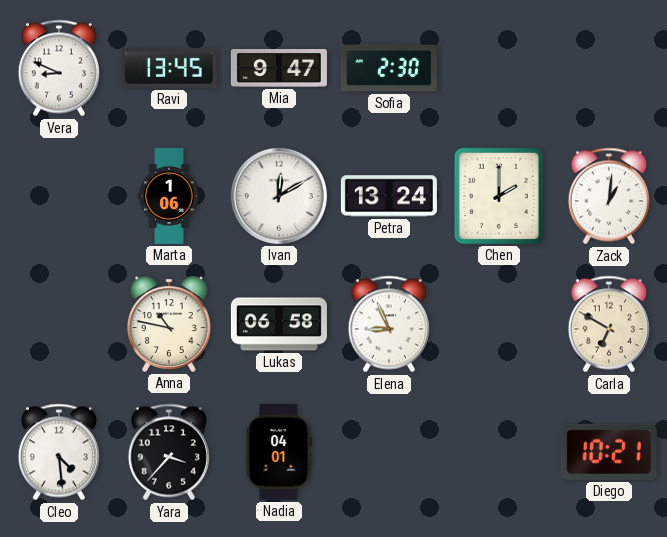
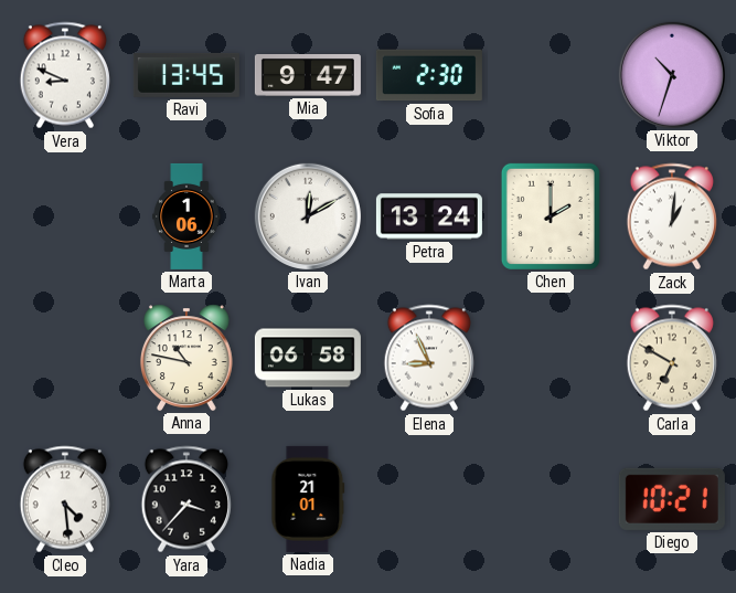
Viktor: none -> 10:33
Nadia: 04:01 -> 21:01
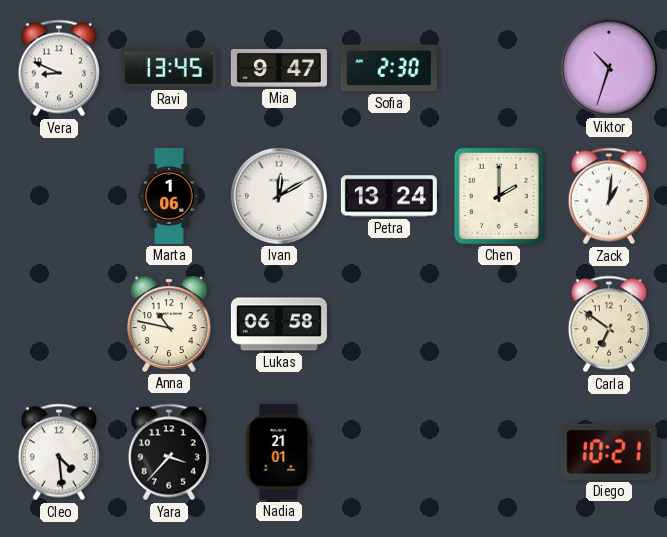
Elena: 8:56 -> none
Carla: 6:50 -> 6:51
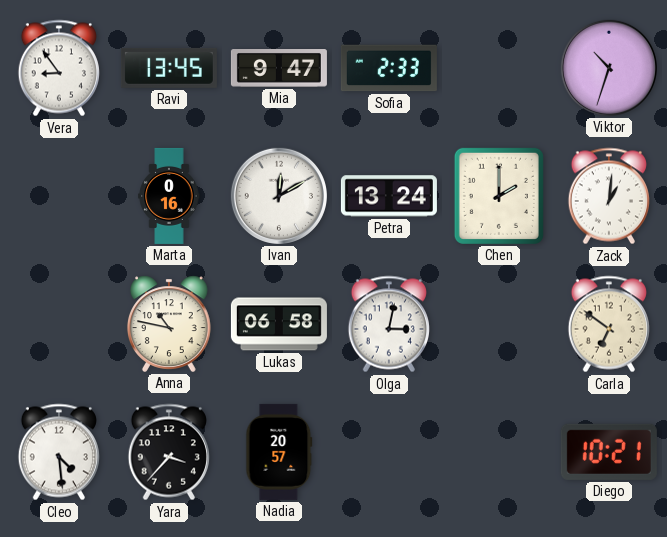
Vera: 8:49 -> 8:54
Sofia: 2:30 -> 2:33
Marta: 1:06 -> 0:16
Olga: none -> 3:02
Nadia: 21:01 -> 20:57
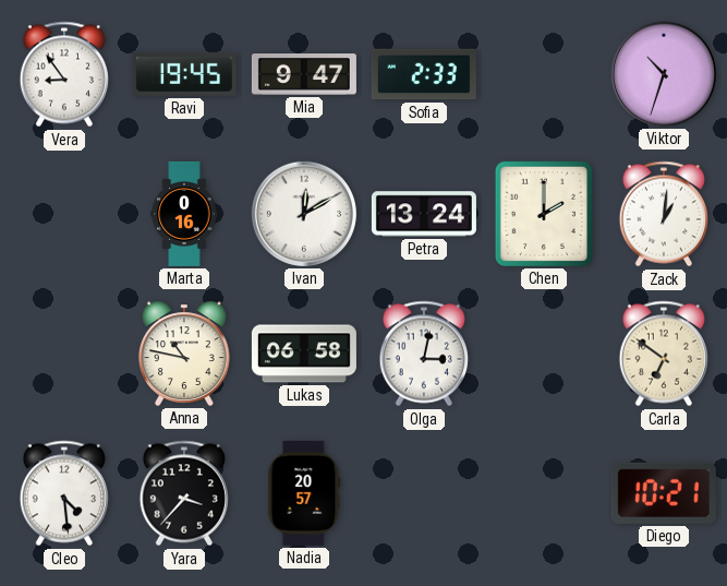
Ravi: 13:45 -> 19:45
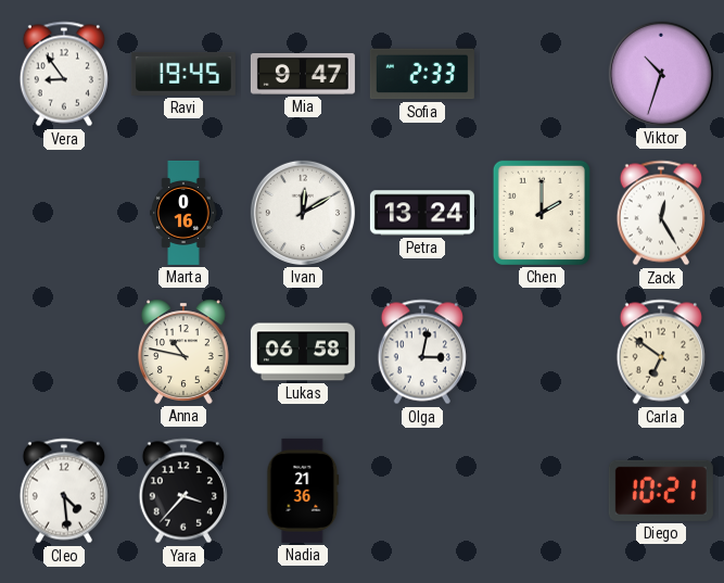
Zack: 1:01 -> 12:25
Nadia: 20:57 -> 21:36
